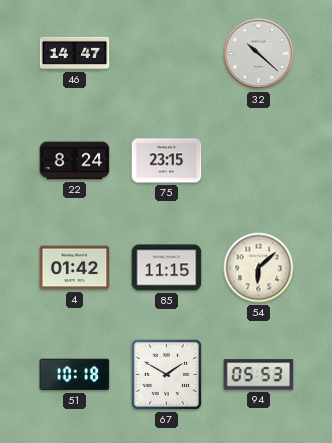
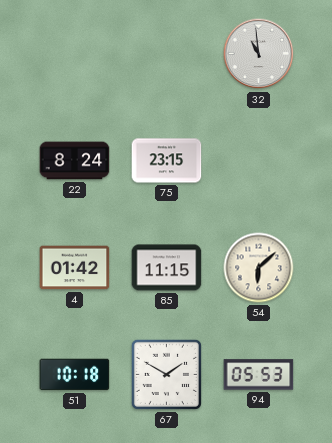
46: 14:47 -> none
32: 10:22 -> 10:59
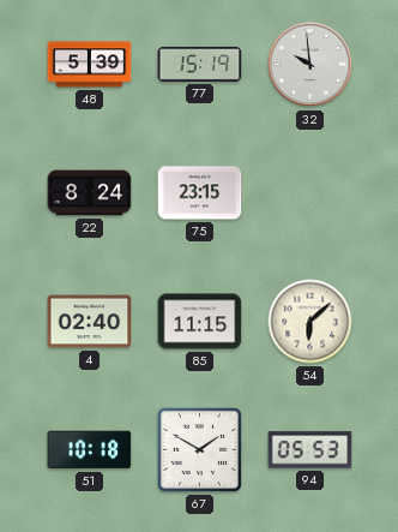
48: none -> 5:39
77: none -> 15:19
32: 10:59 -> 9:59
4: 01:42 -> 02:40
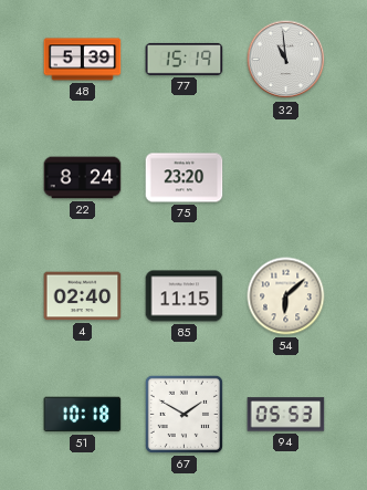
32: 9:59 -> 10:59
75: 23:15 -> 23:20
